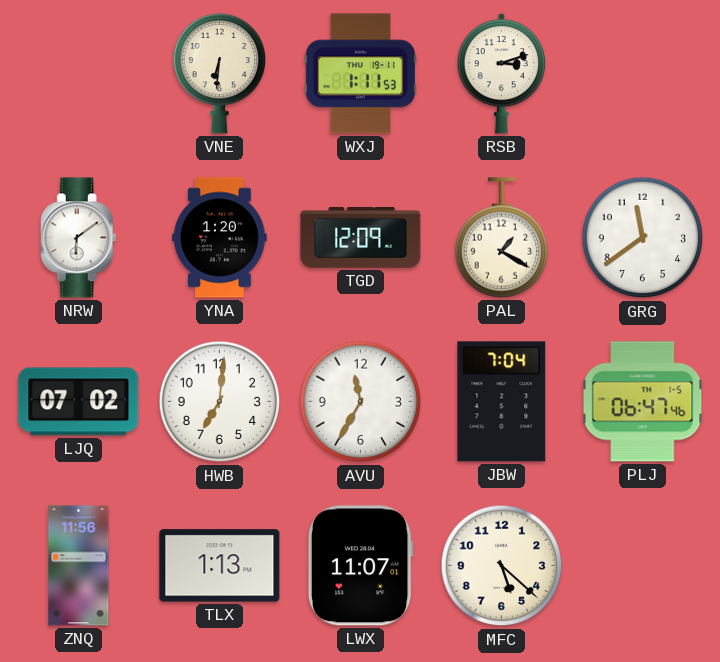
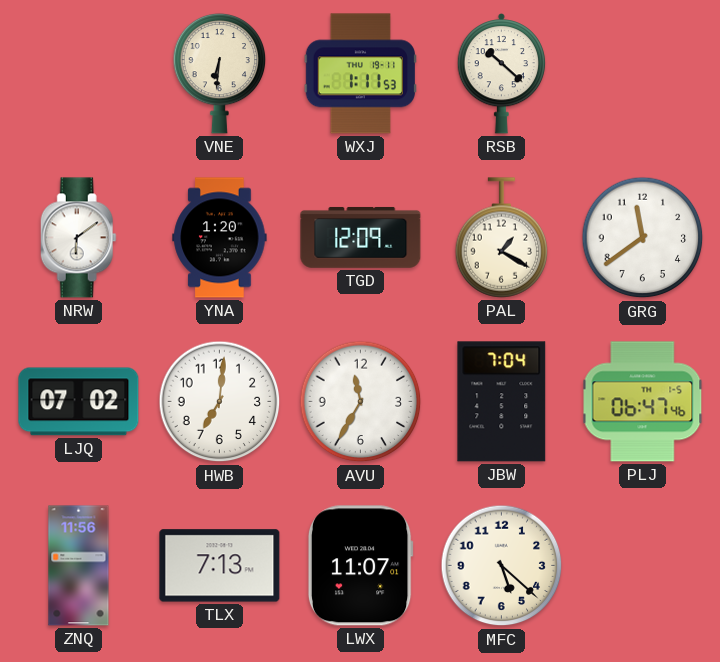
RSB: 3:12 -> 10:22
TLX: 1:13 -> 7:13
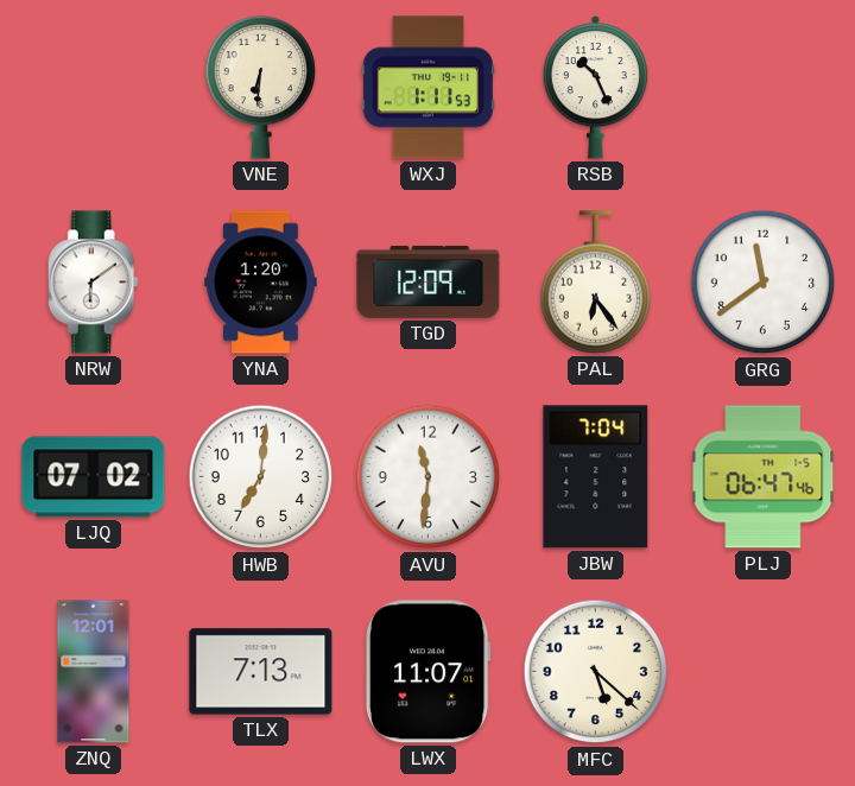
RSB: 10:22 -> 10:26
PAL: 1:20 -> 6:24
AVU: 11:35 -> 11:31
ZNQ: 11:56 -> 12:01
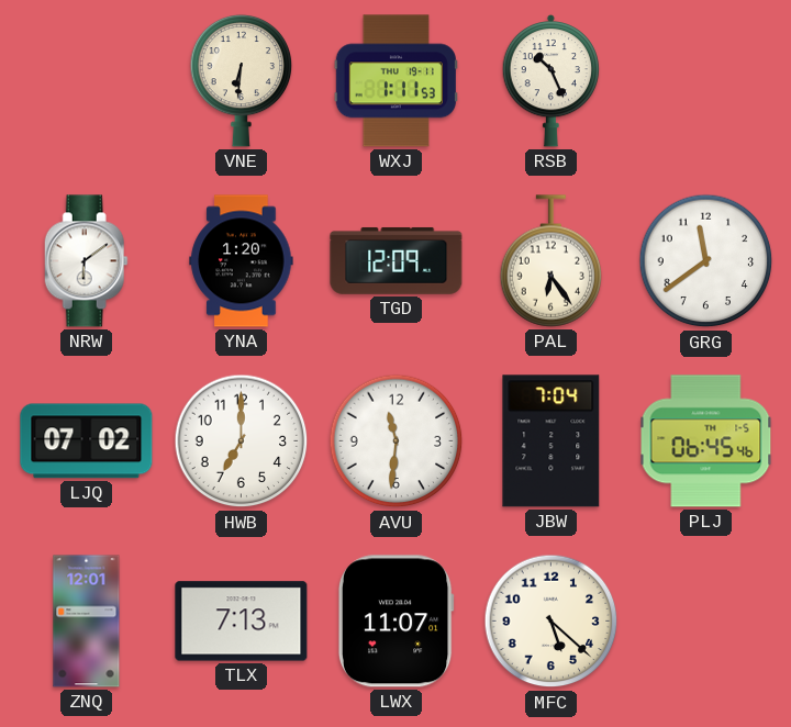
HWB: 7:01 -> 7:00
PLJ: 06:47 -> 06:45
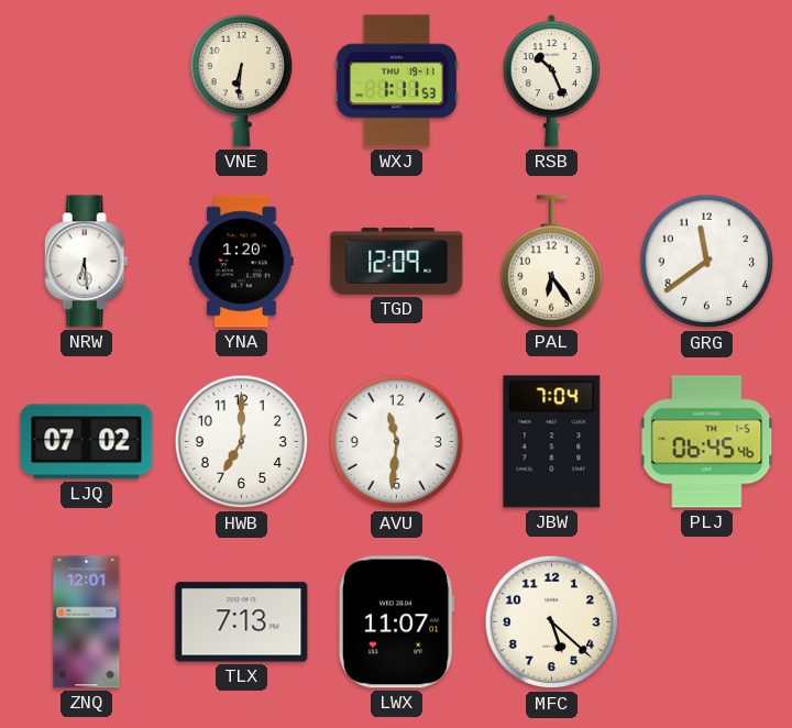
NRW: 6:09 -> 6:29
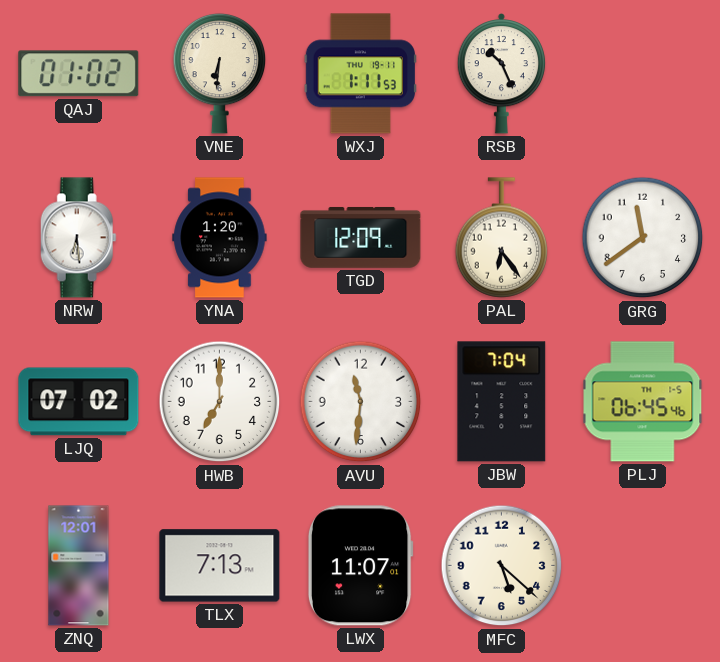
QAJ: none -> 01:02
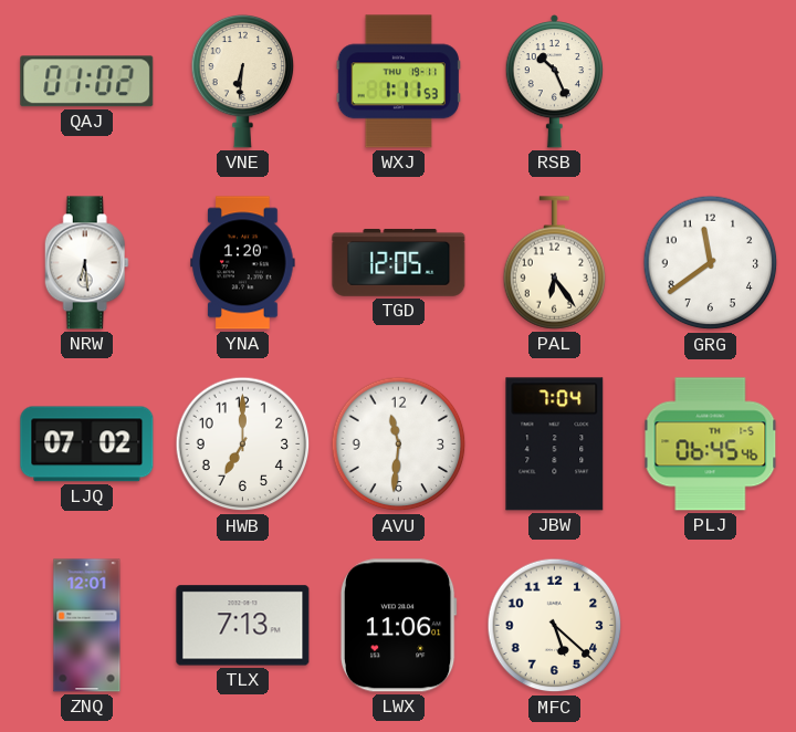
TGD: 12:09 -> 12:05
LWX: 11:07 -> 11:06
